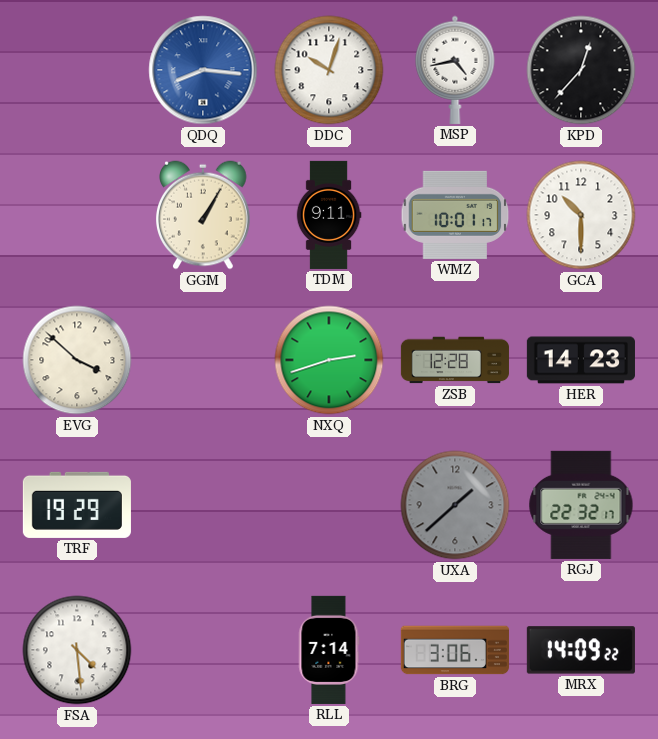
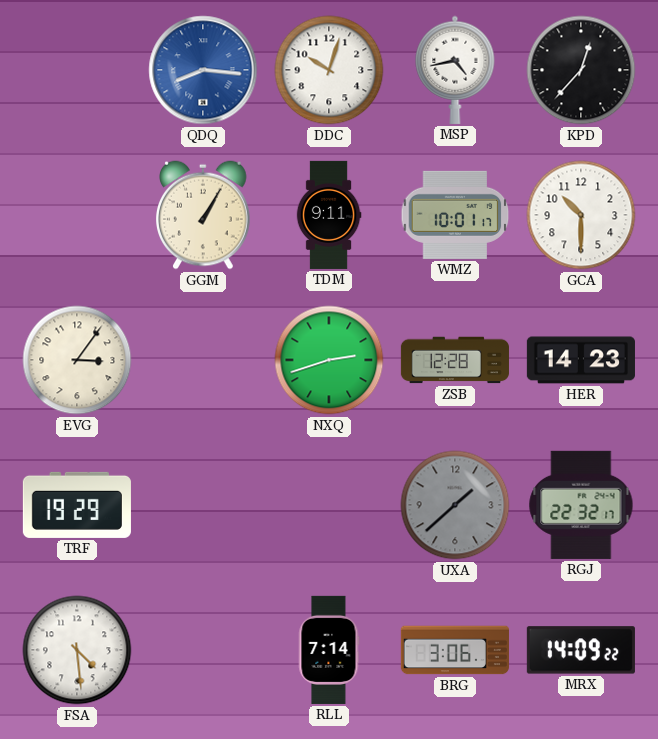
EVG: 3:52 -> 3:06
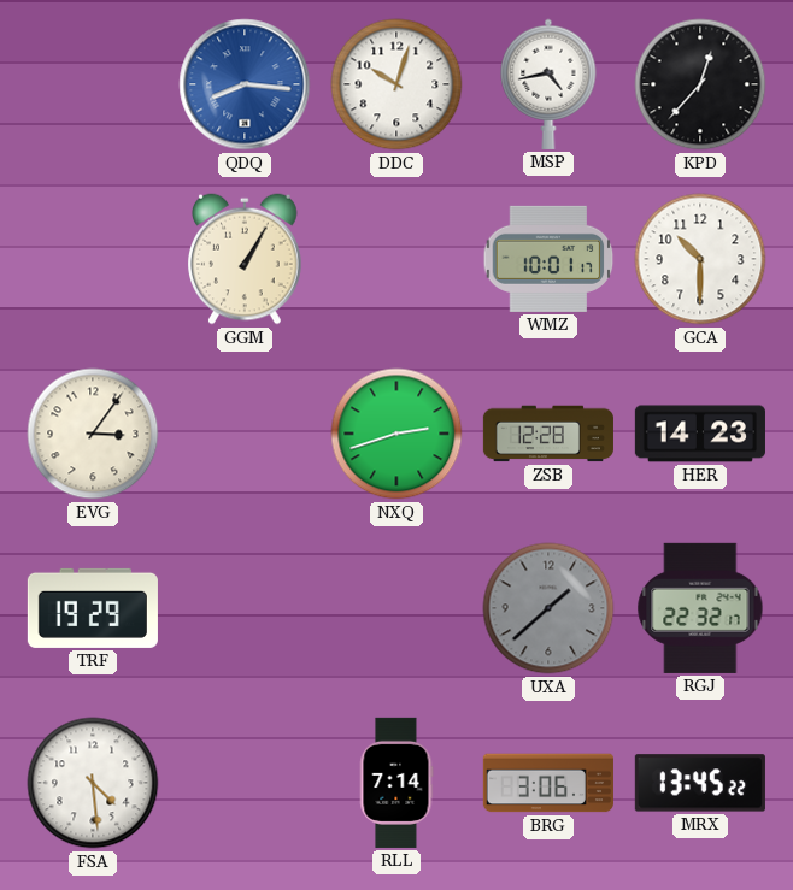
TDM: 9:11 -> none
MRX: 14:09 -> 13:45
